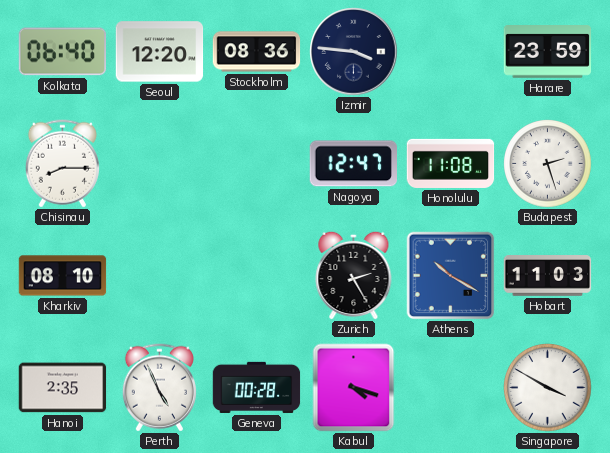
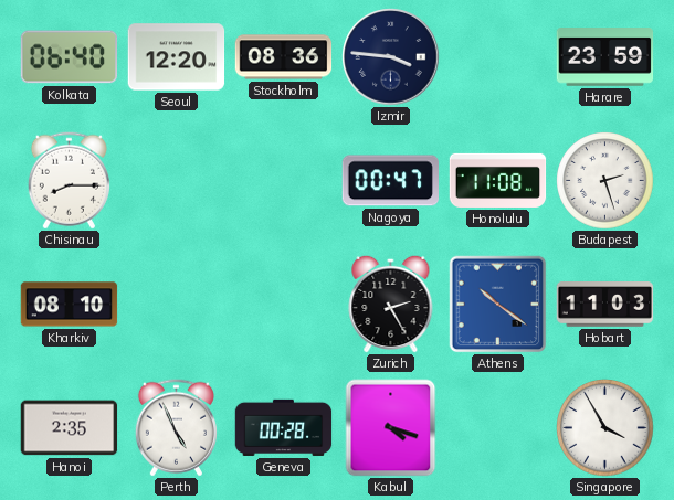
Nagoya: 12:47 -> 00:47
Athens: 10:20 -> 10:21
Singapore: 3:50 -> 3:55
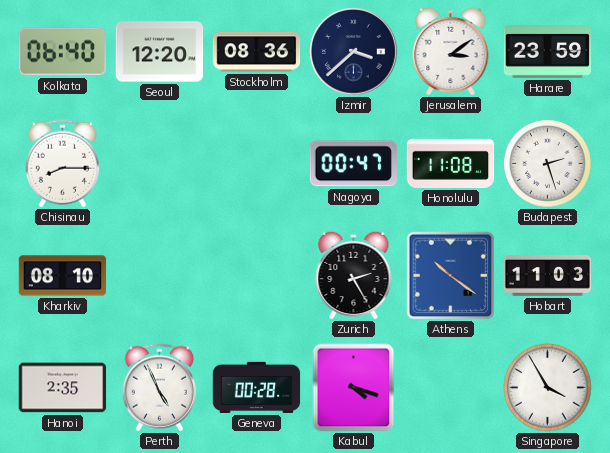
Izmir: 3:46 -> 3:38
Jerusalem: none -> 3:09
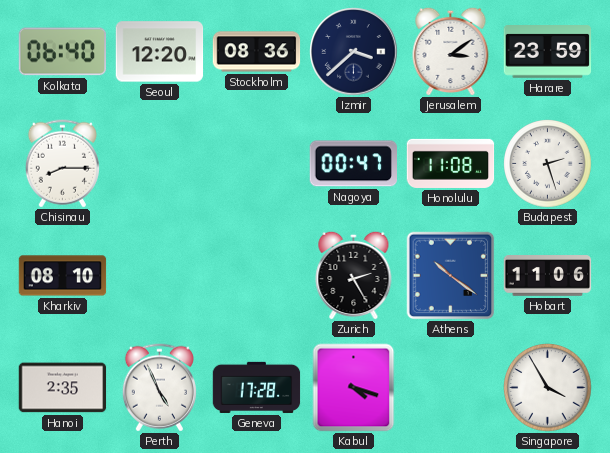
Hobart: 11:03 -> 11:06
Geneva: 00:28 -> 17:28
